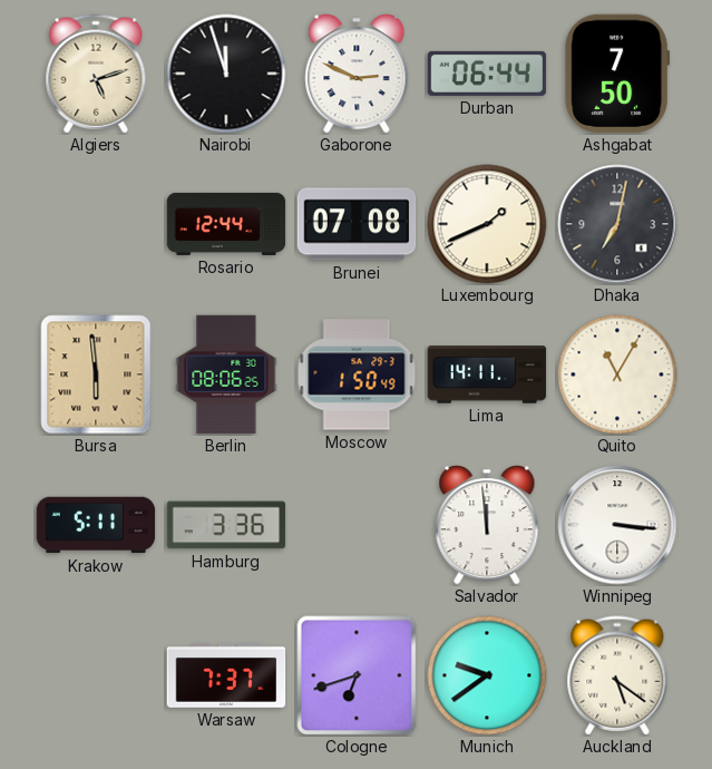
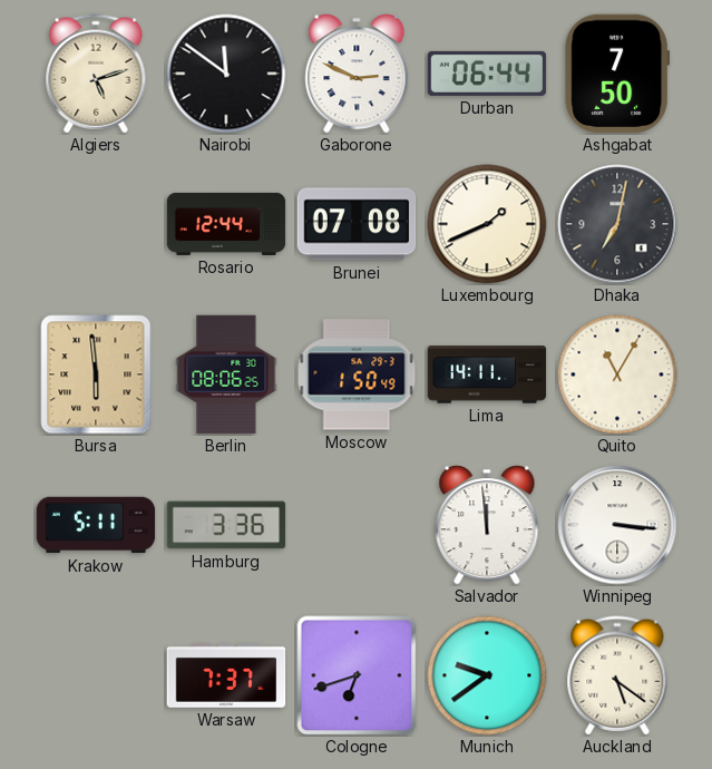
Nairobi: 11:57 -> 11:51
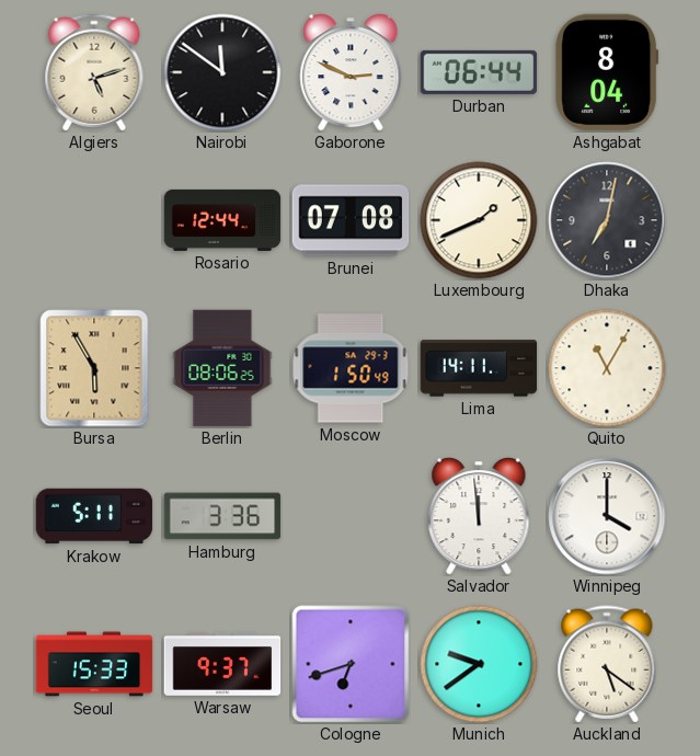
Ashgabat: 7:50 -> 8:04
Bursa: 5:59 -> 5:55
Winnipeg: 3:16 -> 4:00
Seoul: none -> 15:33
Warsaw: 7:37 -> 9:37
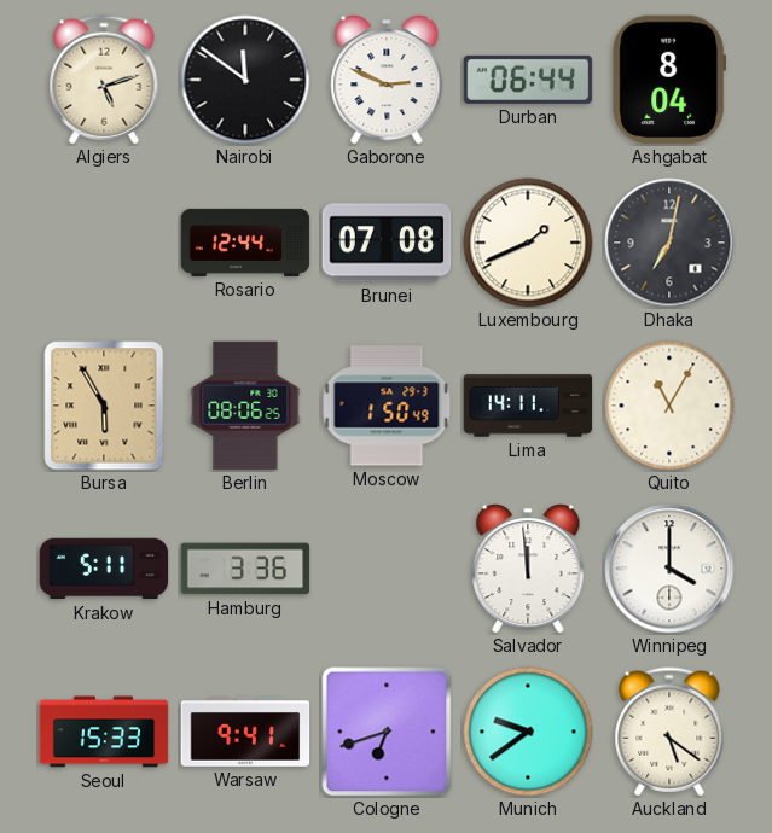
Warsaw: 9:37 -> 9:41
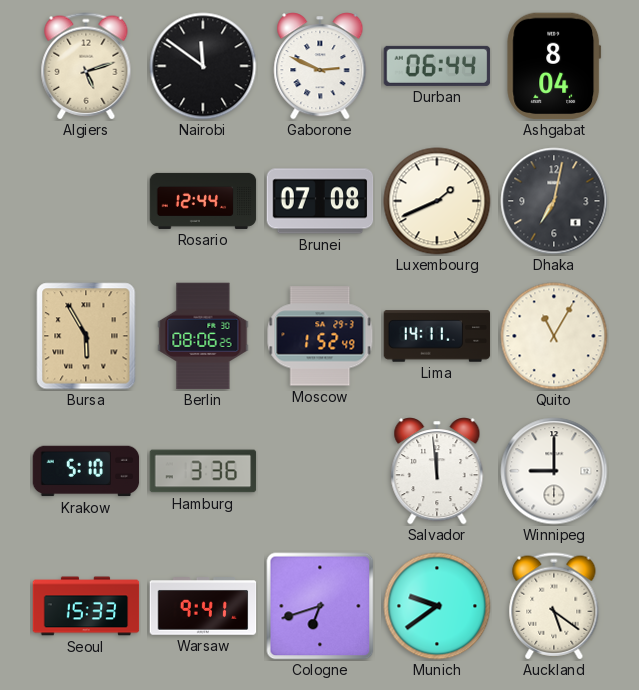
Moscow: 1:50 -> 1:52
Krakow: 5:11 -> 5:10
Winnipeg: 4:00 -> 9:00
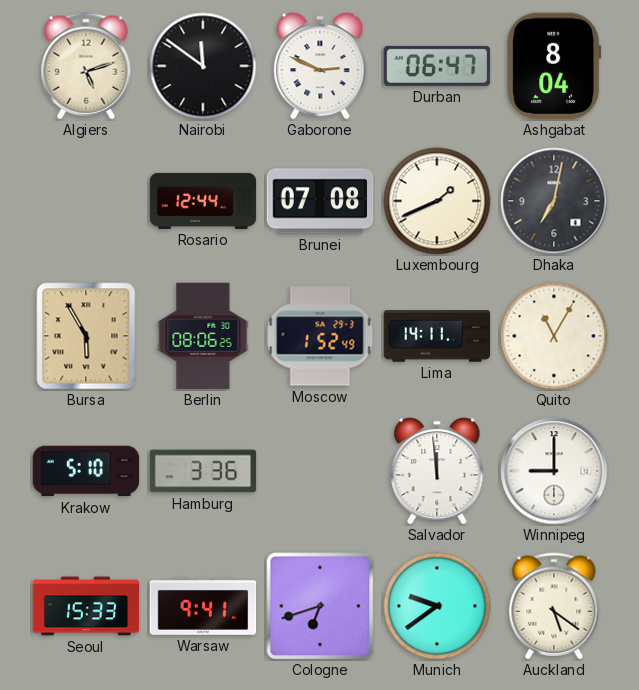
Durban: 06:44 -> 06:47
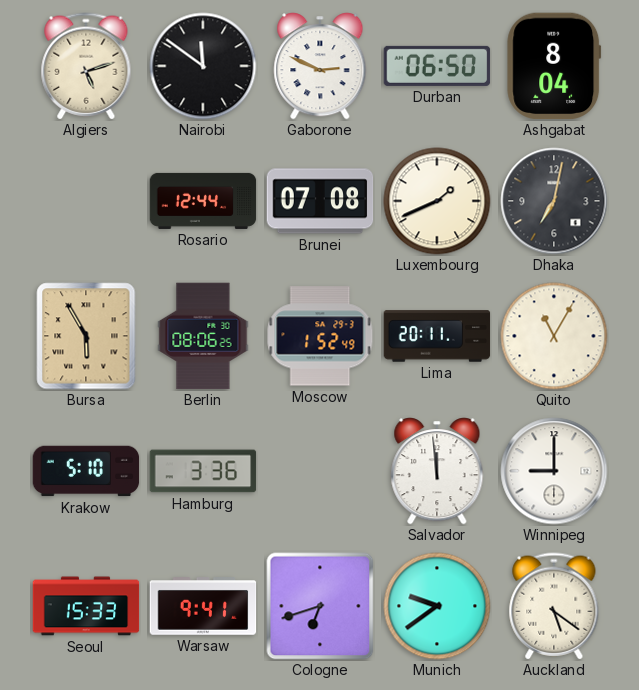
Durban: 06:47 -> 06:50
Lima: 14:11 -> 20:11
